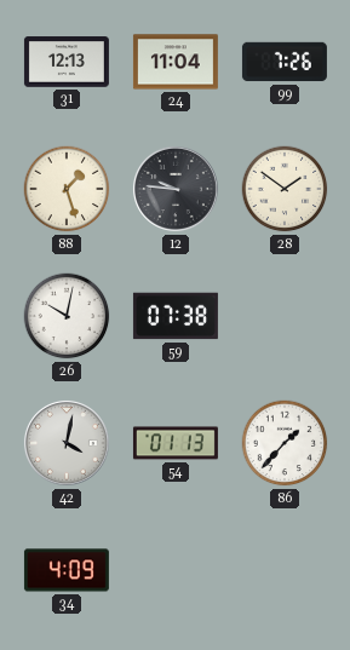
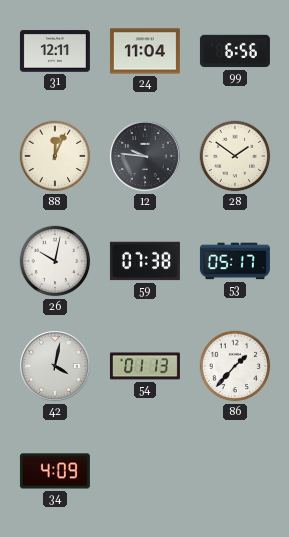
31: 12:13 -> 12:11
99: 7:26 -> 6:56
88: 1:27 -> 12:04
53: none -> 05:17
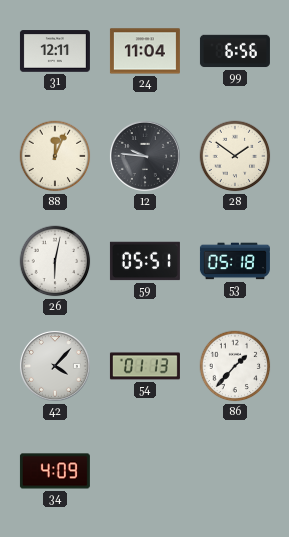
26: 10:02 -> 6:02
59: 07:38 -> 05:51
53: 05:17 -> 05:18
42: 4:02 -> 4:07
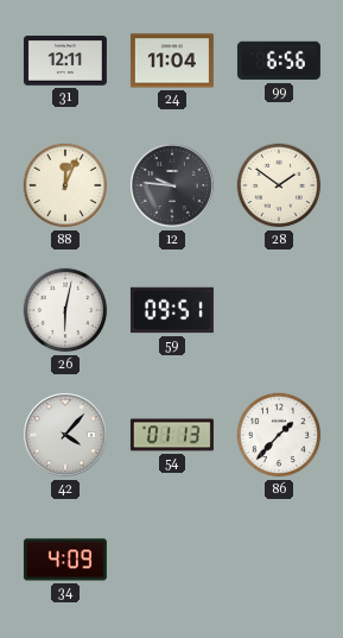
59: 05:51 -> 09:51
53: 05:18 -> none
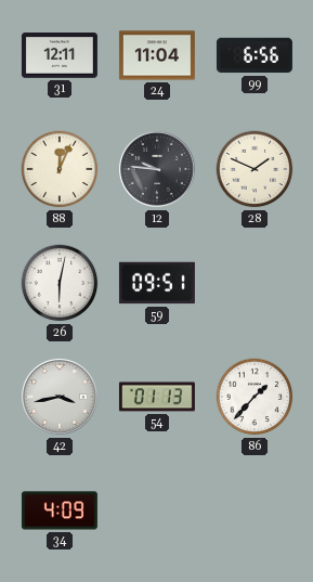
28: 1:51 -> 1:49
42: 4:07 -> 3:43
